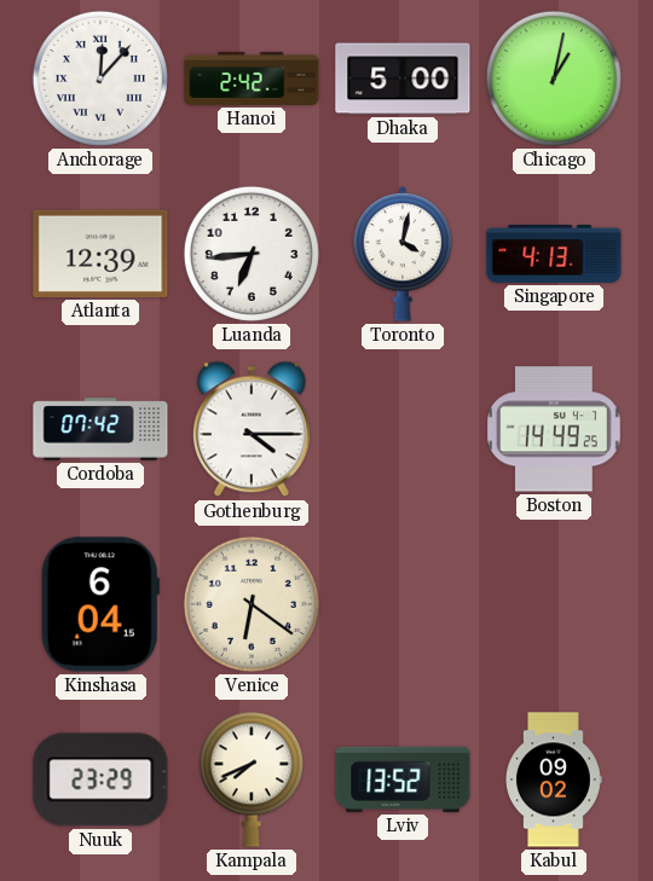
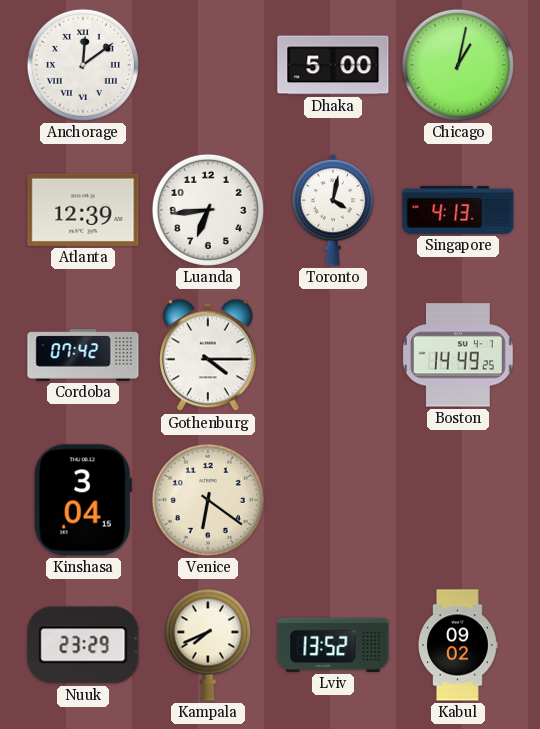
Anchorage: 12:07 -> 12:09
Hanoi: 2:42 -> none
Kinshasa: 6:04 -> 3:04
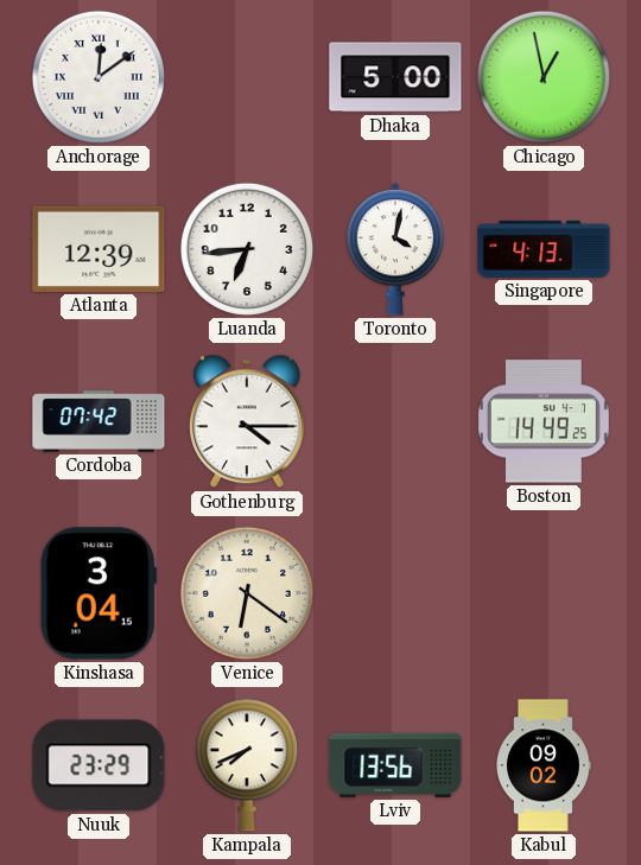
Chicago: 1:02 -> 12:58
Lviv: 13:52 -> 13:56
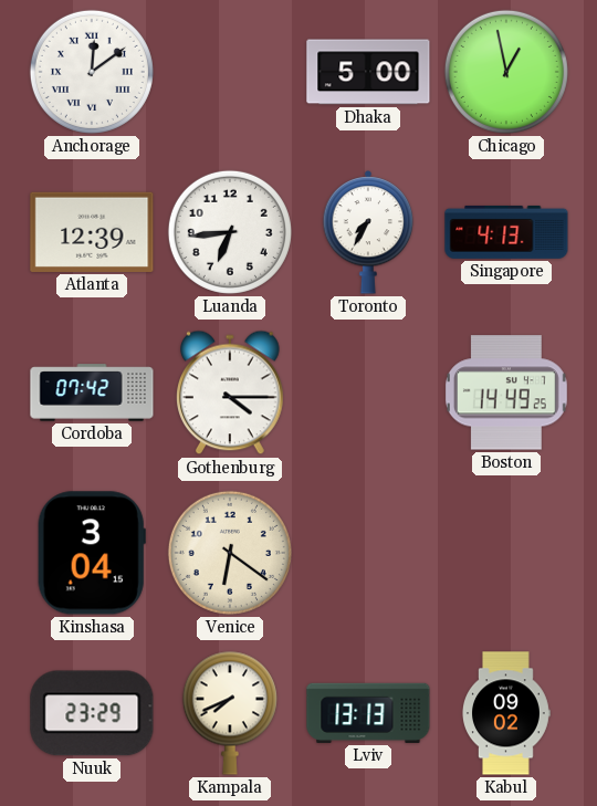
Toronto: 4:02 -> 7:35
Lviv: 13:56 -> 13:13
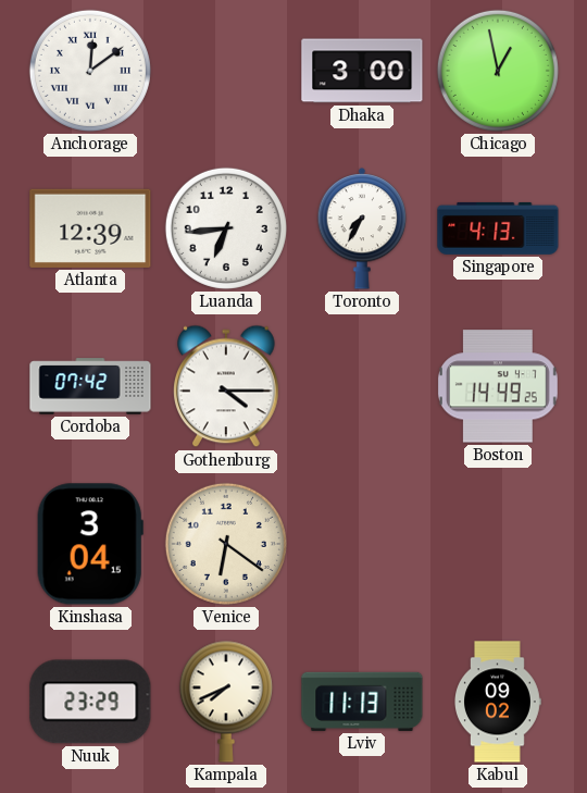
Dhaka: 5:00 -> 3:00
Lviv: 13:13 -> 11:13
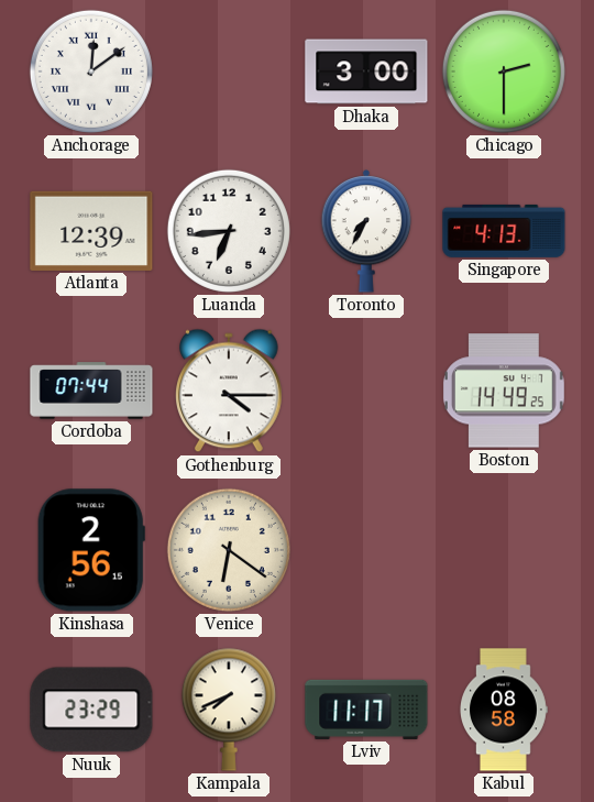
Chicago: 12:58 -> 2:30
Cordoba: 07:42 -> 07:44
Kinshasa: 3:04 -> 2:56
Lviv: 11:13 -> 11:17
Kabul: 09:02 -> 08:58
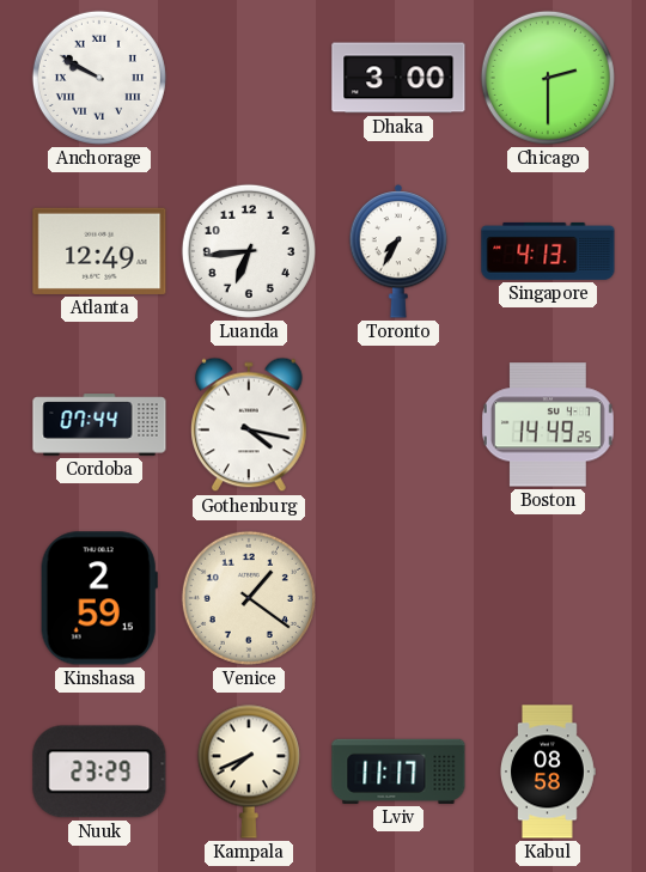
Anchorage: 12:09 -> 9:50
Atlanta: 12:39 -> 12:49
Gothenburg: 4:15 -> 4:17
Kinshasa: 2:56 -> 2:59
Venice: 6:21 -> 1:21
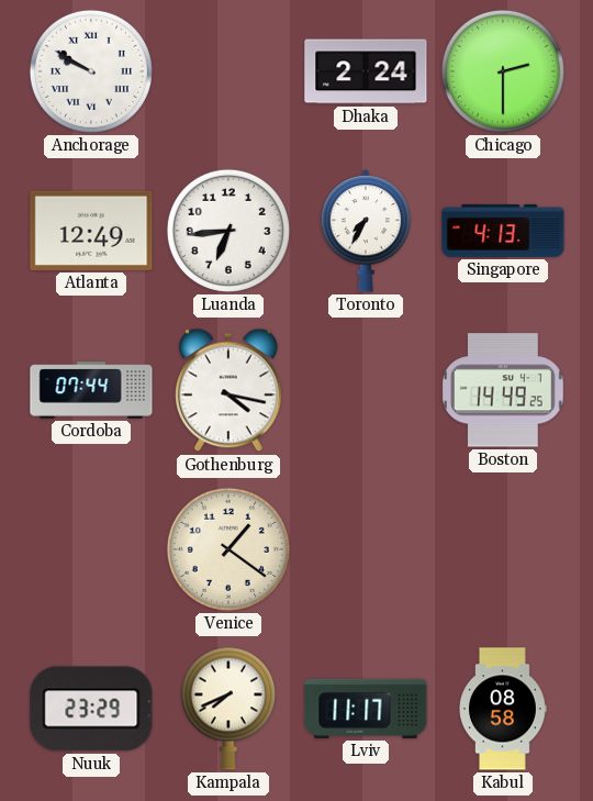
Dhaka: 3:00 -> 2:24
Kinshasa: 2:59 -> none
